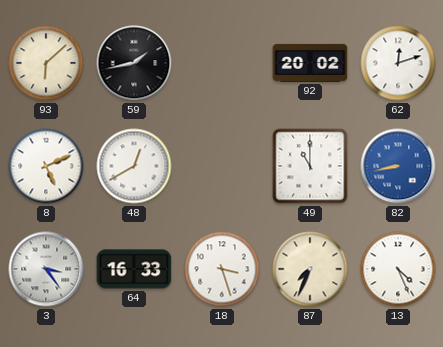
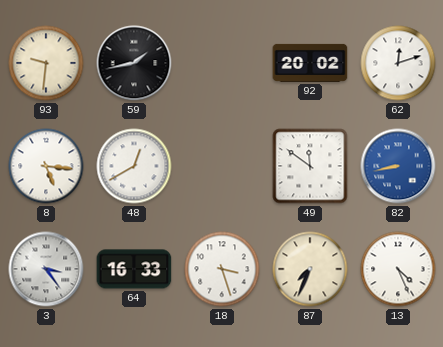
93: 6:08 -> 9:31
8: 5:11 -> 5:16
49: 11:00 -> 11:51
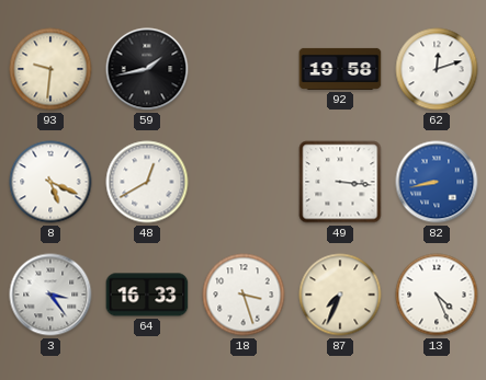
92: 20:02 -> 19:58
8: 5:16 -> 5:19
49: 11:51 -> 3:16
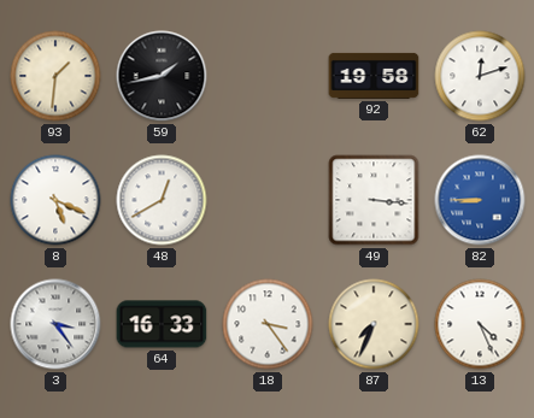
93: 9:31 -> 1:31
82: 8:43 -> 8:45
18: 3:27 -> 3:24
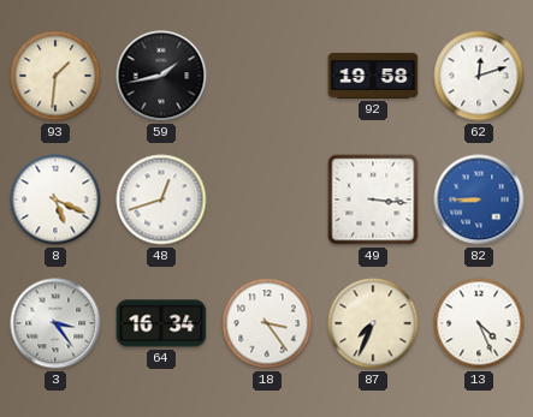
48: 12:40 -> 12:42
64: 16:33 -> 16:34
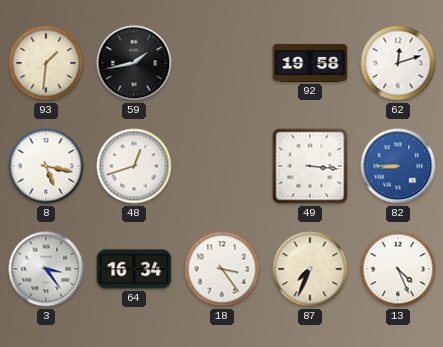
8: 5:19 -> 5:17
